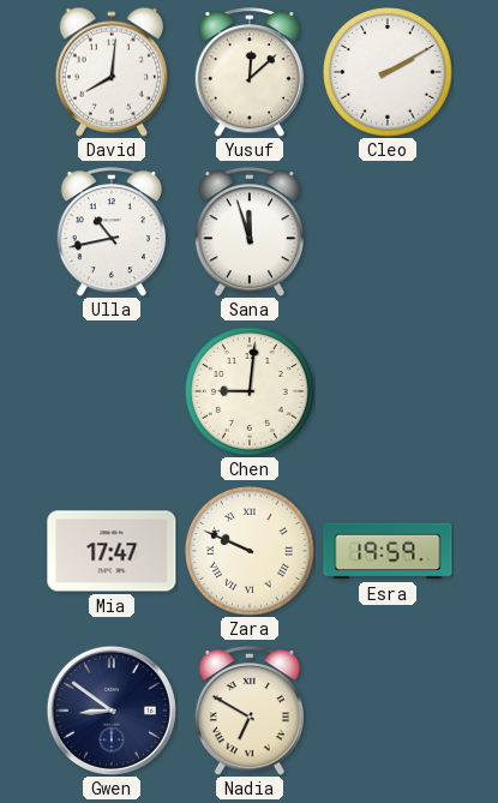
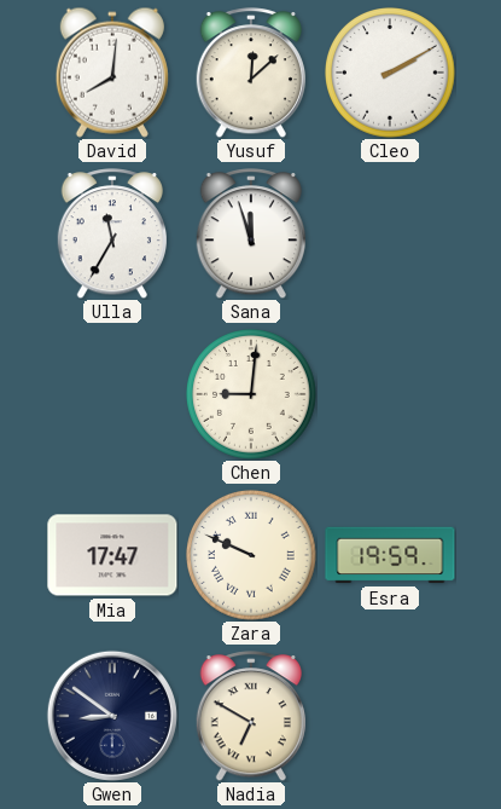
Ulla: 10:43 -> 11:35
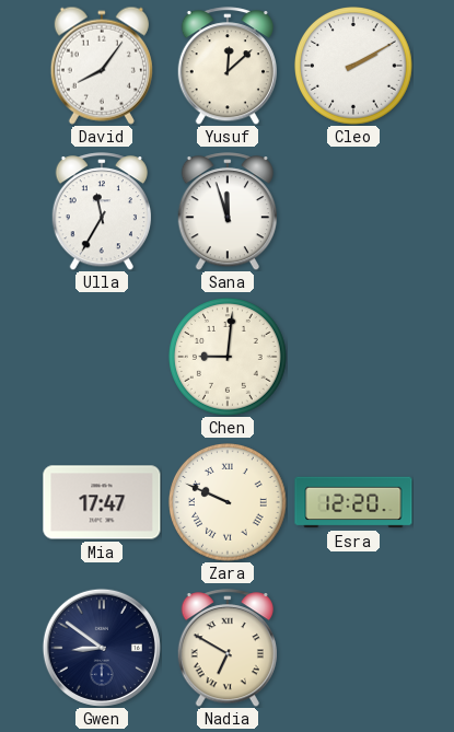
David: 8:01 -> 8:06
Esra: 19:59 -> 12:20
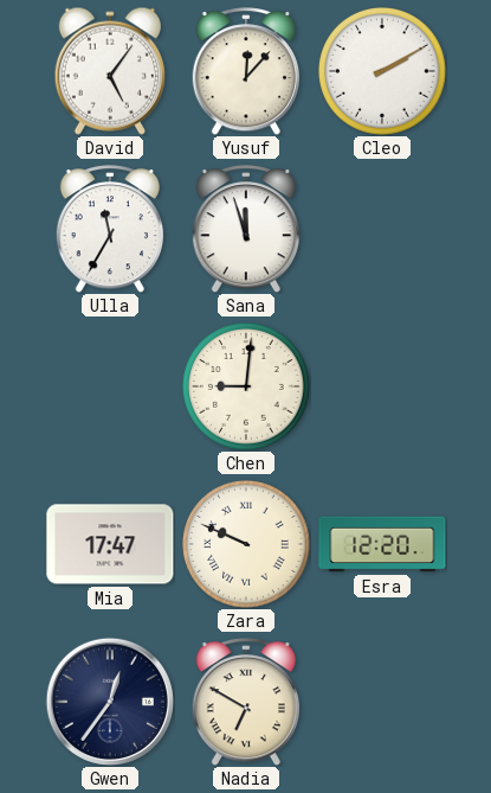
David: 8:06 -> 5:06
Yusuf: 12:08 -> 12:07
Gwen: 8:51 -> 12:36
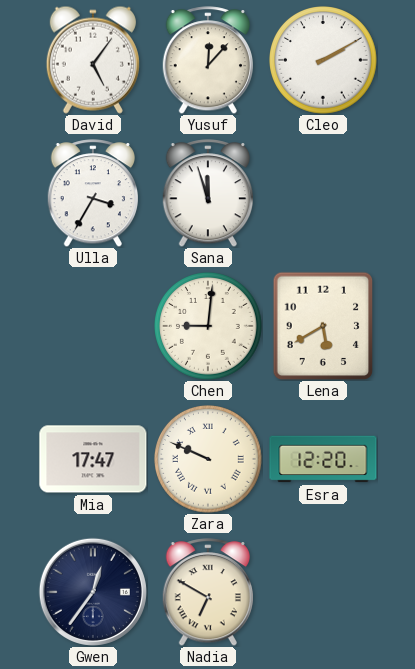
Ulla: 11:35 -> 3:35
Lena: none -> 5:40
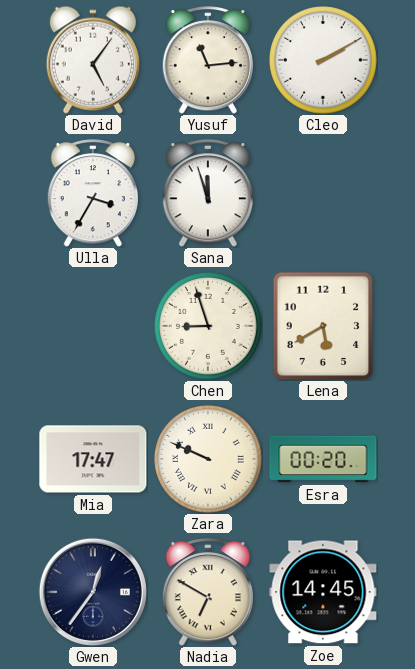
Yusuf: 12:07 -> 11:14
Chen: 9:01 -> 8:57
Esra: 12:20 -> 00:20
Zoe: none -> 14:45
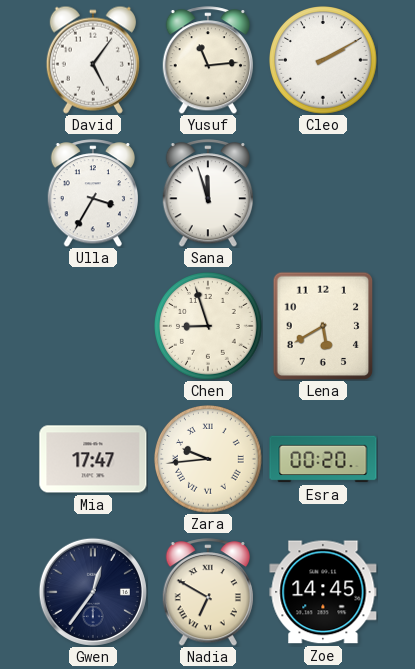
Zara: 9:49 -> 9:44
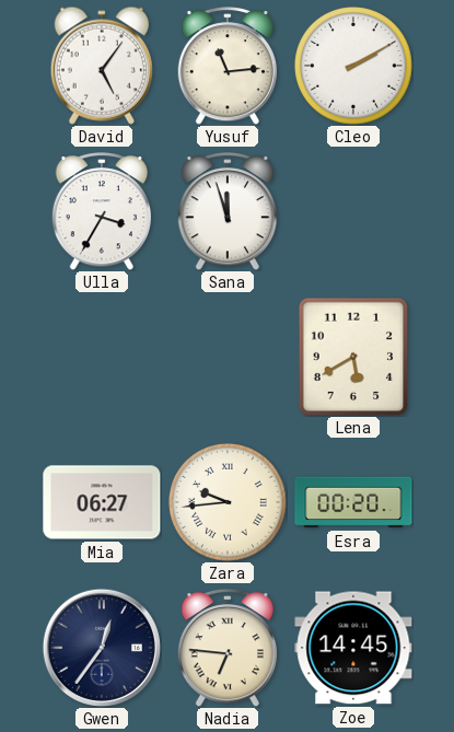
Chen: 8:57 -> none
Mia: 17:47 -> 06:27
Nadia: 6:50 -> 6:46
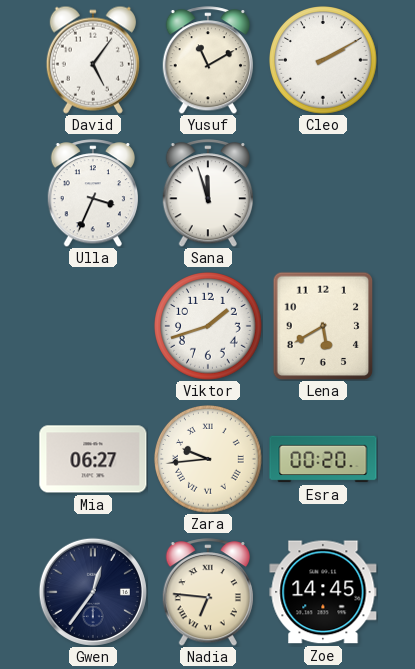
Yusuf: 11:14 -> 11:10
Ulla: 3:35 -> 3:34
Viktor: none -> 1:42
